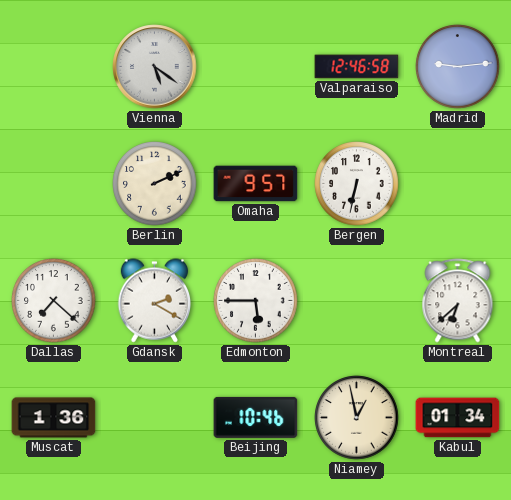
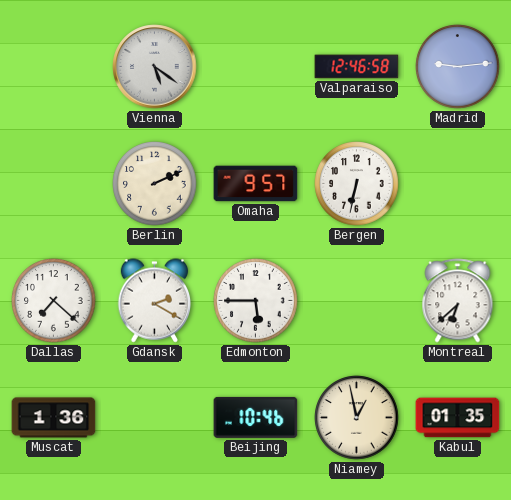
Kabul: 01:34 -> 01:35
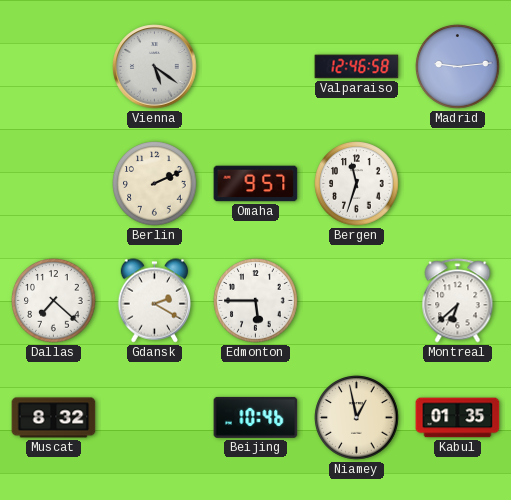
Bergen: 6:32 -> 11:33
Muscat: 1:36 -> 8:32
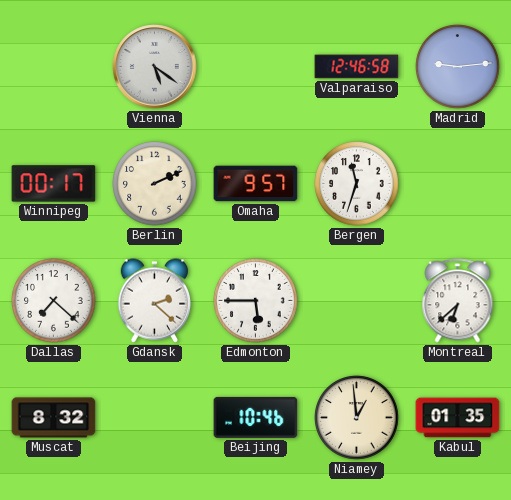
Winnipeg: none -> 00:17
Gdansk: 2:20 -> 2:22
Niamey: 12:58 -> 12:59
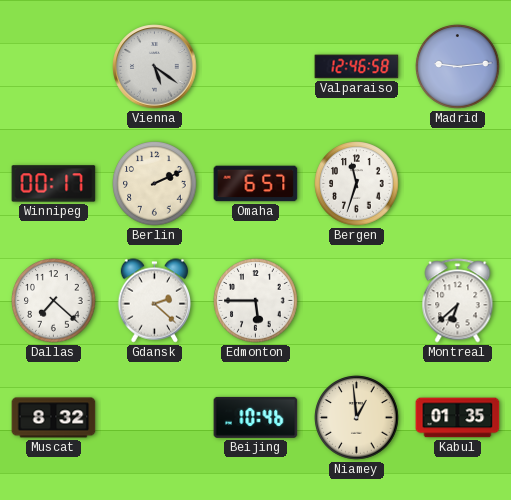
Omaha: 9:57 -> 6:57
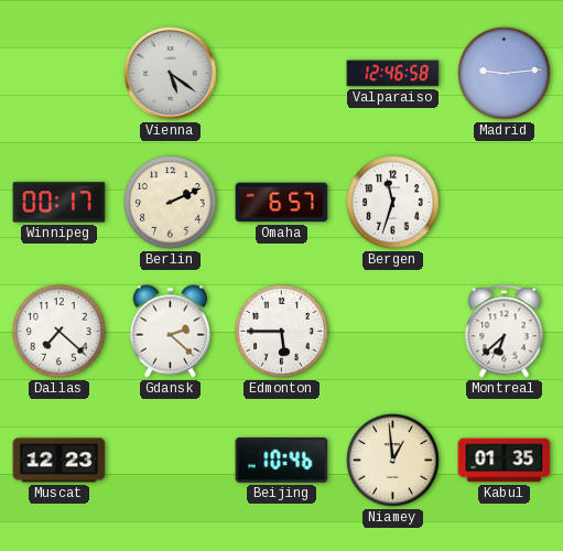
Muscat: 8:32 -> 12:23
